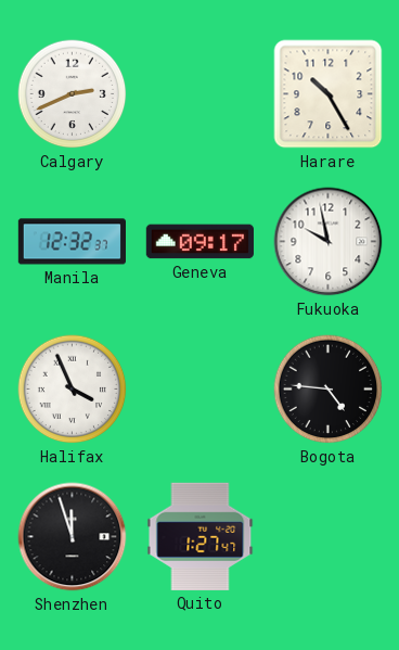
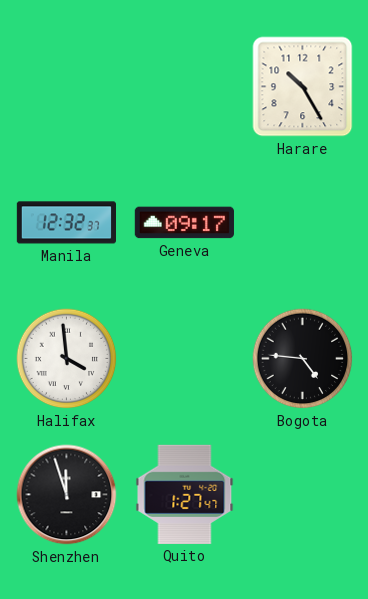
Calgary: 2:41 -> none
Fukuoka: 9:58 -> none
Halifax: 3:56 -> 3:59
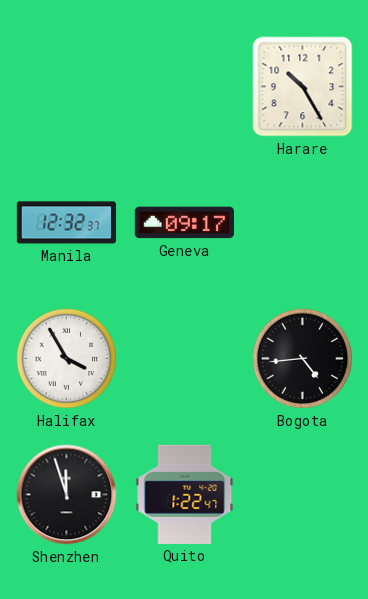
Halifax: 3:59 -> 3:55
Bogota: 4:46 -> 4:44
Quito: 1:27 -> 1:22
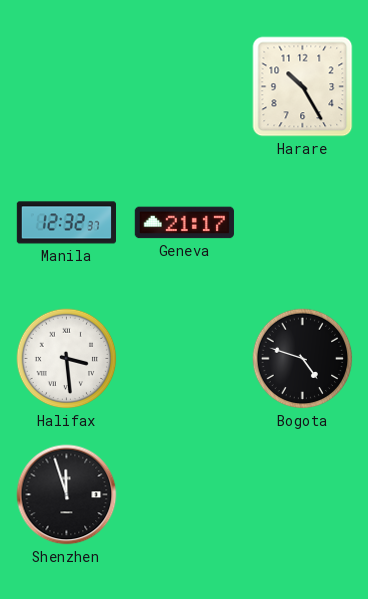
Geneva: 09:17 -> 21:17
Halifax: 3:55 -> 3:29
Bogota: 4:44 -> 4:48
Quito: 1:22 -> none
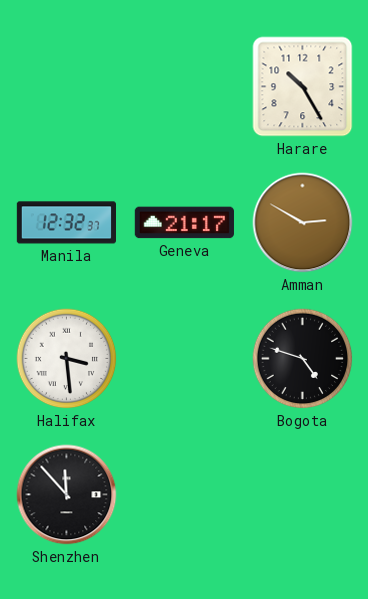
Amman: none -> 2:50
Shenzhen: 11:57 -> 11:53
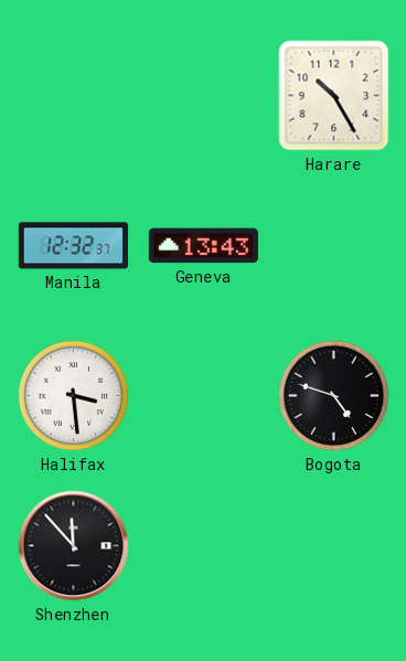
Geneva: 21:17 -> 13:43
Amman: 2:50 -> none
